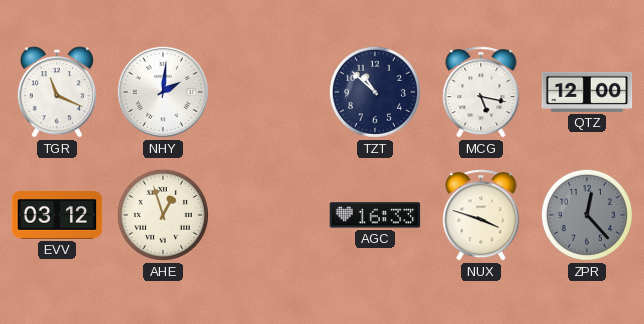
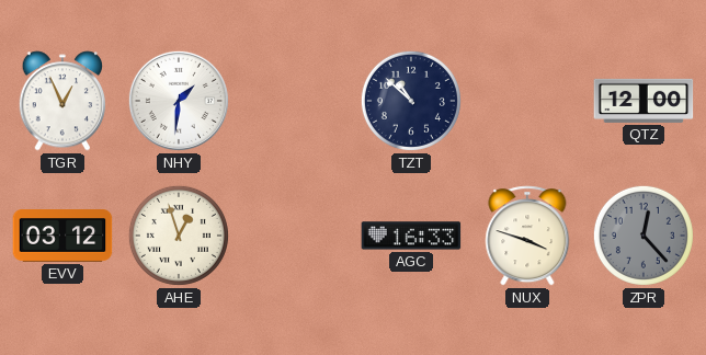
TGR: 11:19 -> 12:56
NHY: 2:01 -> 1:31
MCG: 5:17 -> none
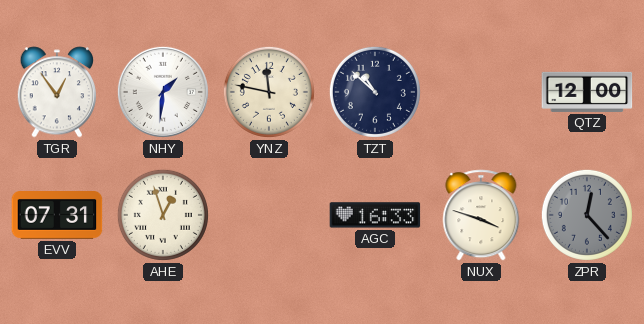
TGR: 12:56 -> 12:54
YNZ: none -> 11:47
EVV: 03:12 -> 07:31
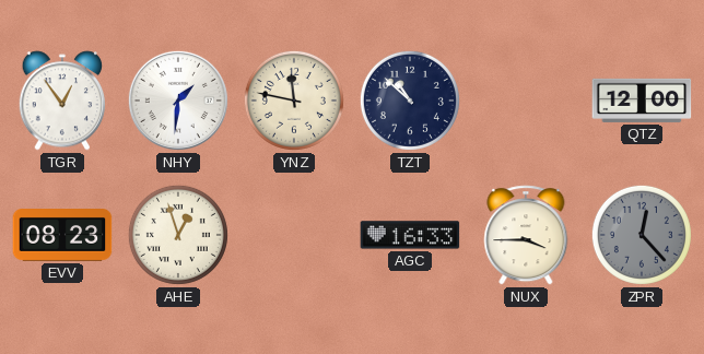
EVV: 07:31 -> 08:23
NUX: 3:48 -> 3:45
